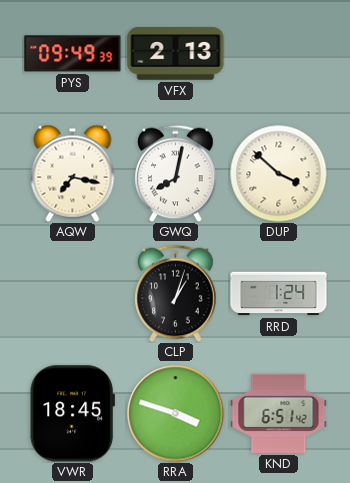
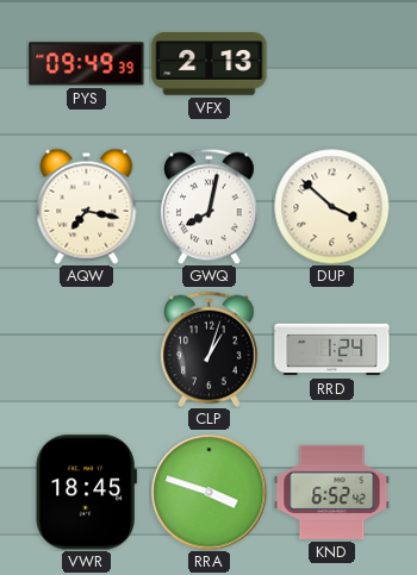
KND: 6:51 -> 6:52
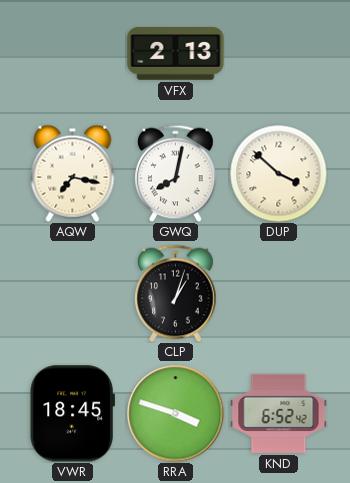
PYS: 09:49 -> none
RRD: 1:24 -> none
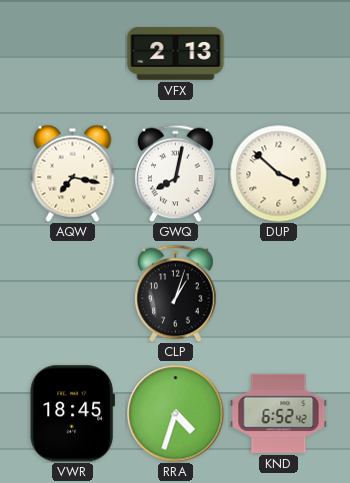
RRA: 3:48 -> 4:33
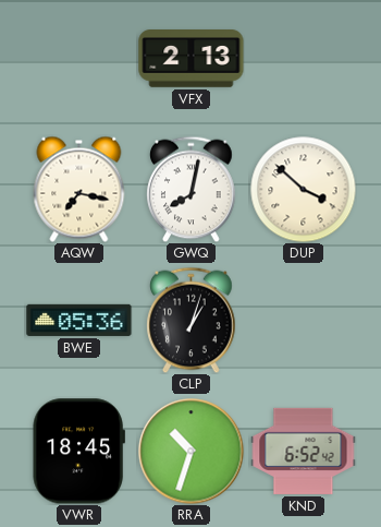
BWE: none -> 05:36
RRA: 4:33 -> 10:33
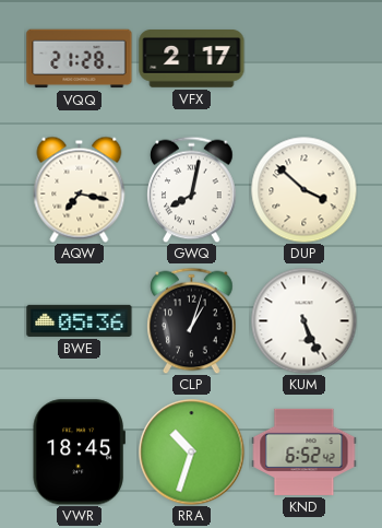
VQQ: none -> 21:28
VFX: 2:13 -> 2:17
KUM: none -> 5:26
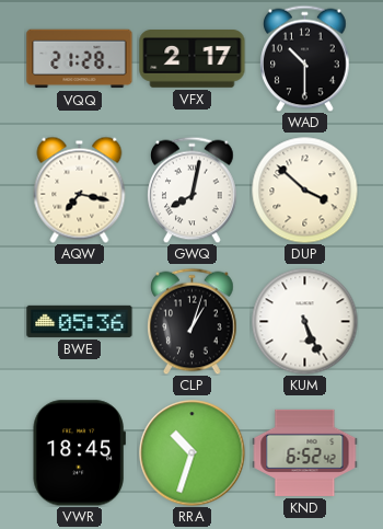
WAD: none -> 10:30
